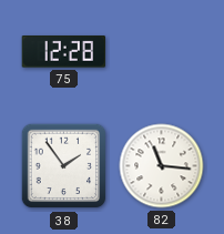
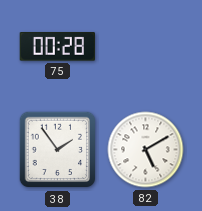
75: 12:28 -> 00:28
82: 11:16 -> 5:10
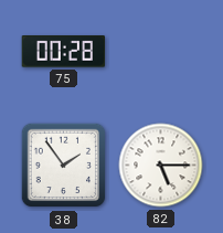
82: 5:10 -> 5:15
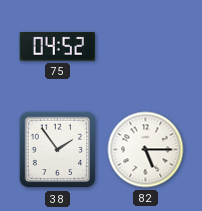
75: 00:28 -> 04:52
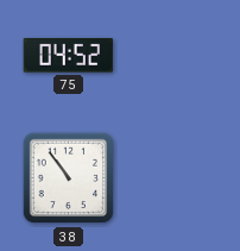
38: 1:54 -> 10:54
82: 5:15 -> none
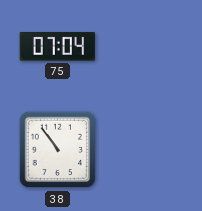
75: 04:52 -> 07:04
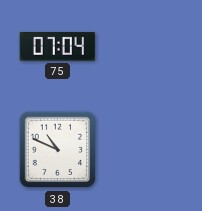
38: 10:54 -> 10:49
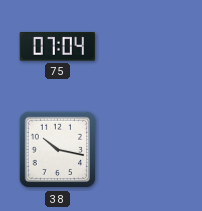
38: 10:49 -> 10:17
